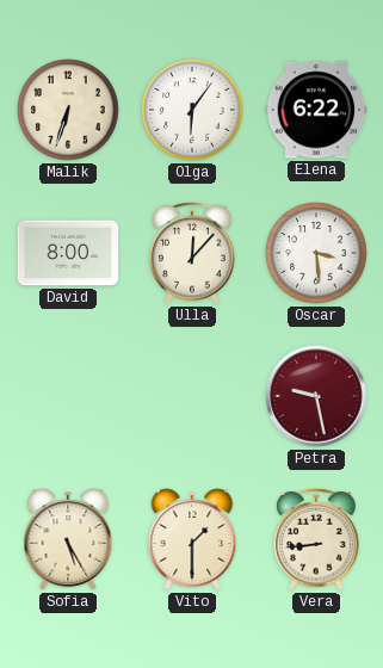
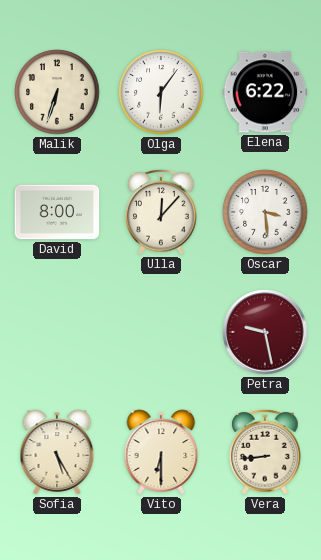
Vito: 1:30 -> 6:30
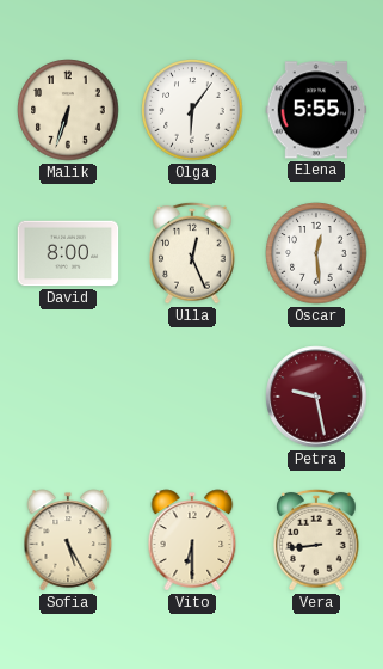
Elena: 6:22 -> 5:55
Ulla: 12:07 -> 12:26
Oscar: 3:29 -> 12:29
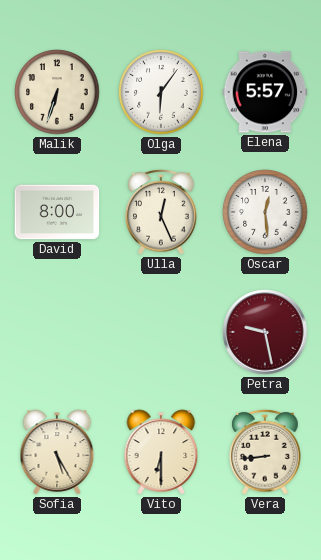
Elena: 5:55 -> 5:57
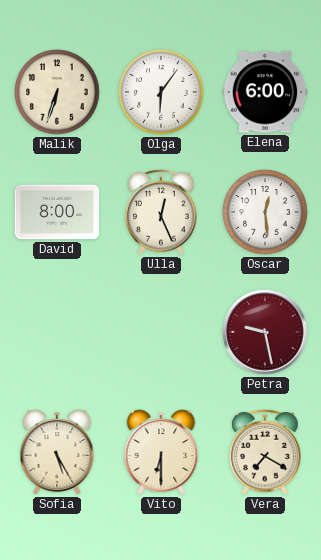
Elena: 5:57 -> 6:00
Vera: 8:44 -> 7:20
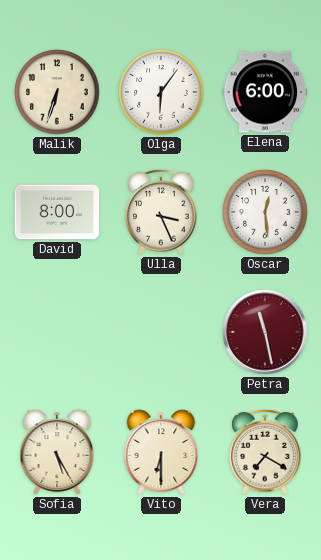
Ulla: 12:26 -> 3:26
Petra: 9:28 -> 11:28
